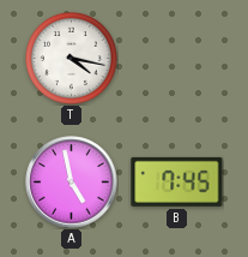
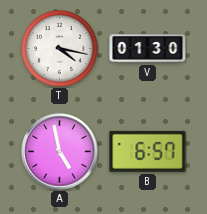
V: none -> 01:30
B: 7:45 -> 6:57
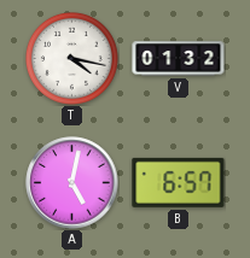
V: 01:30 -> 01:32
A: 4:58 -> 5:02
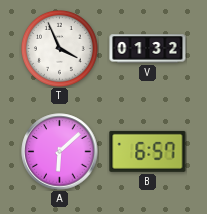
T: 4:17 -> 3:56
A: 5:02 -> 6:08
